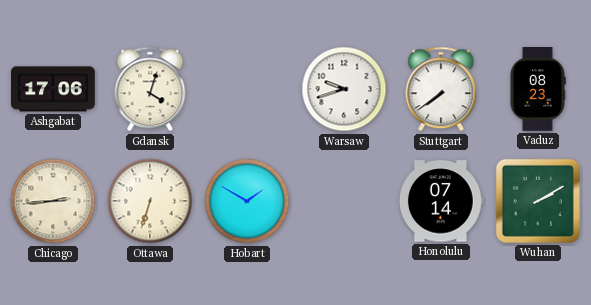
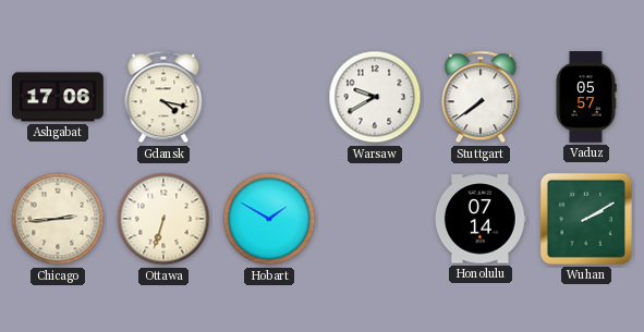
Gdansk: 4:03 -> 4:17
Warsaw: 9:42 -> 9:40
Vaduz: 08:23 -> 05:57
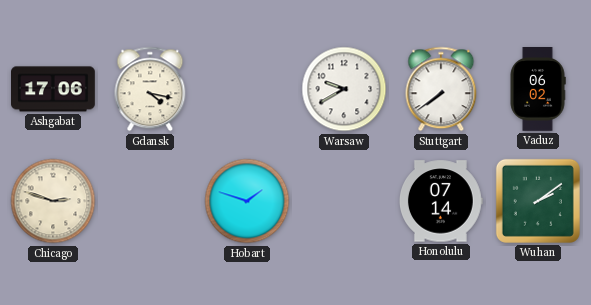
Vaduz: 05:57 -> 06:02
Chicago: 2:44 -> 2:48
Ottawa: 6:33 -> none
Hobart: 1:50 -> 1:48
Wuhan: 2:10 -> 2:09
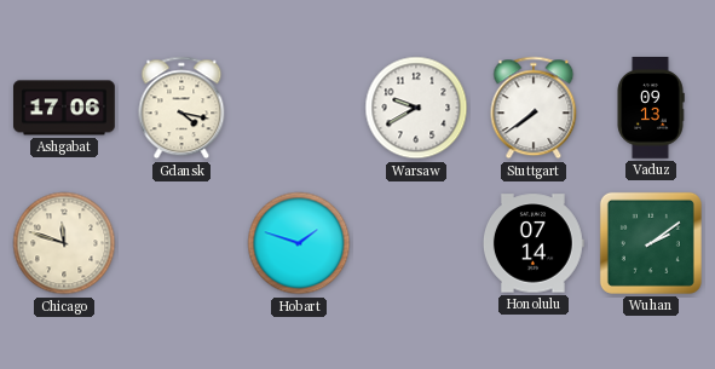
Vaduz: 06:02 -> 09:13
Chicago: 2:48 -> 11:48
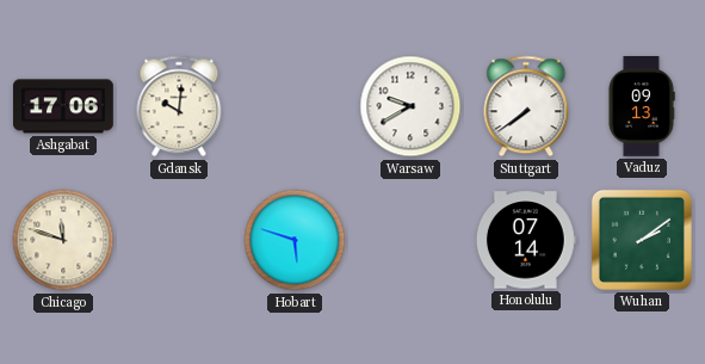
Gdansk: 4:17 -> 10:01
Hobart: 1:48 -> 5:48
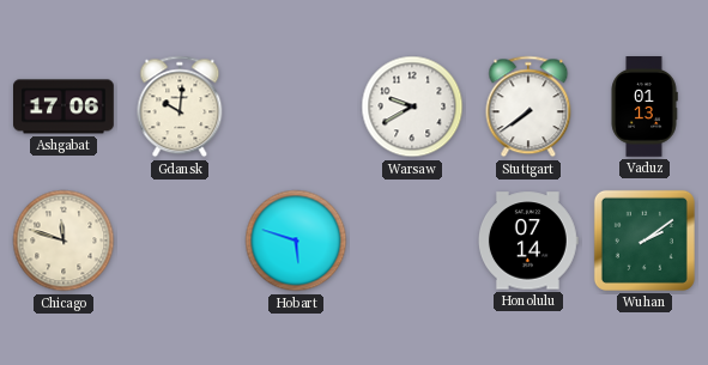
Vaduz: 09:13 -> 01:13
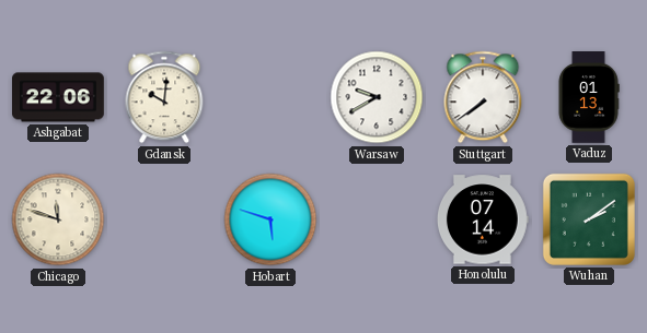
Ashgabat: 17:06 -> 22:06
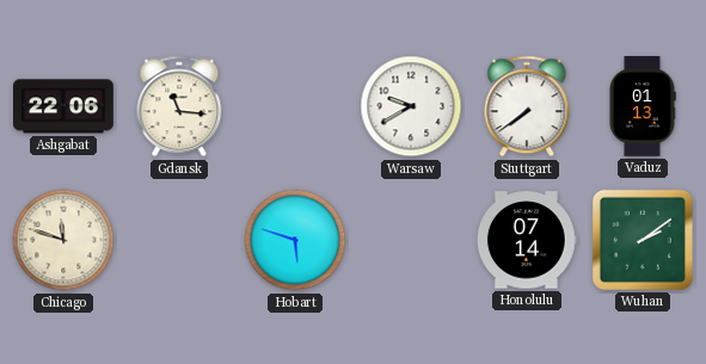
Gdansk: 10:01 -> 11:16
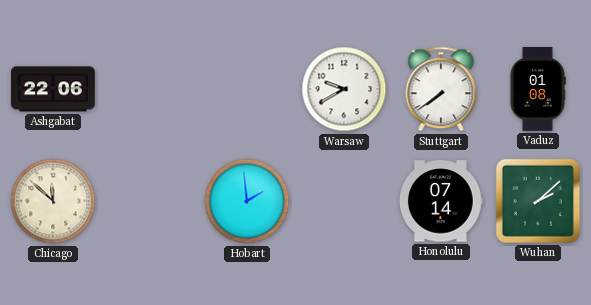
Gdansk: 11:16 -> none
Vaduz: 01:13 -> 01:08
Chicago: 11:48 -> 11:52
Hobart: 5:48 -> 1:59
Wuhan: 2:09 -> 2:08
